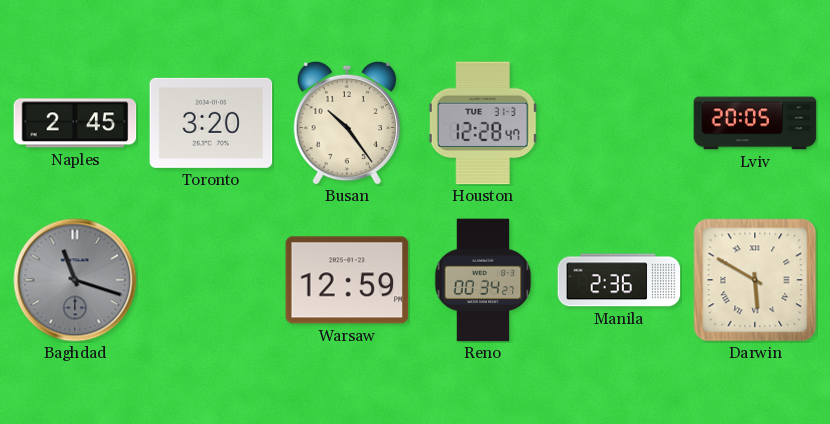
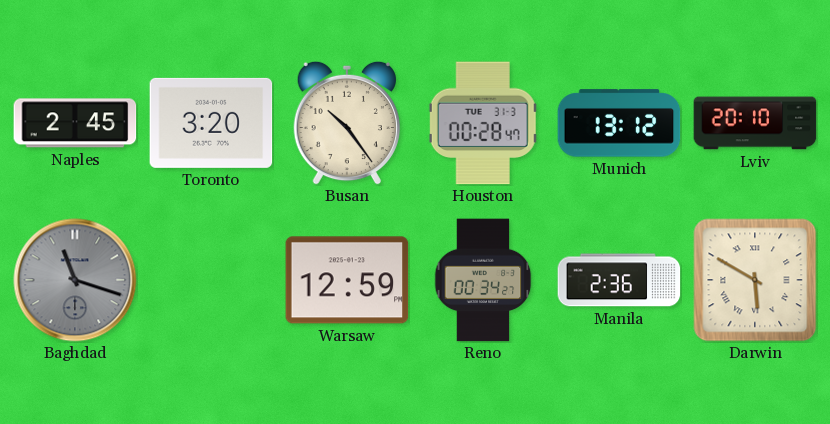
Houston: 12:28 -> 00:28
Munich: none -> 13:12
Lviv: 20:05 -> 20:10
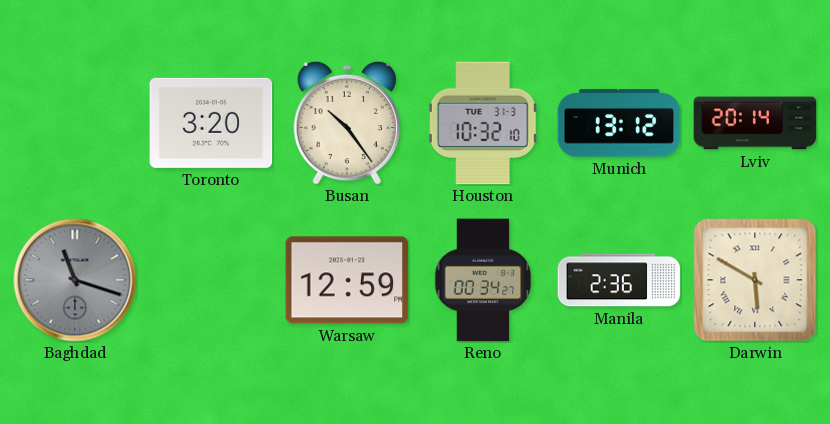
Naples: 2:45 -> none
Houston: 00:28 -> 10:32
Lviv: 20:10 -> 20:14
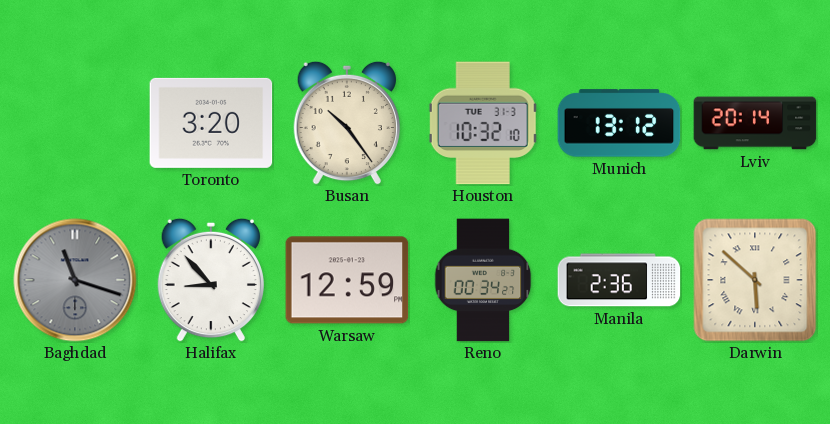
Halifax: none -> 8:53
Darwin: 5:50 -> 5:52
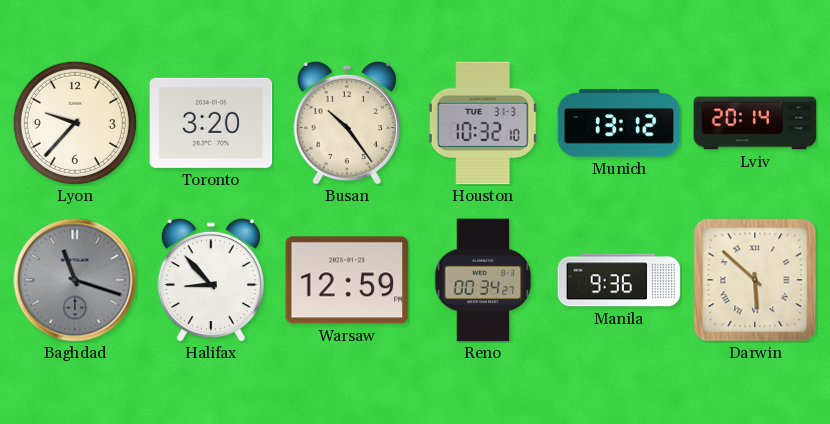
Lyon: none -> 9:37
Manila: 2:36 -> 9:36
